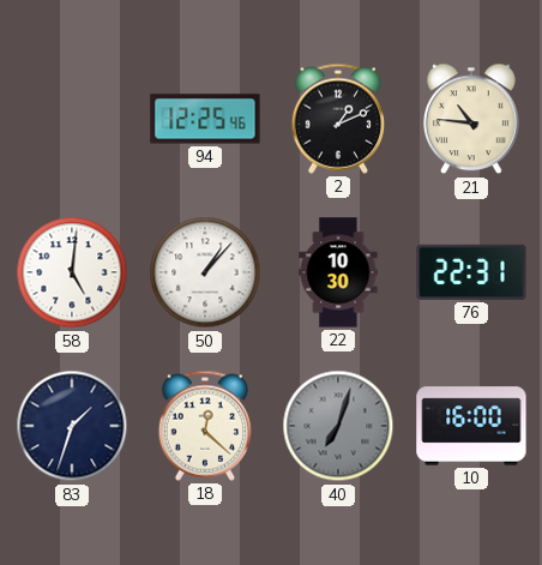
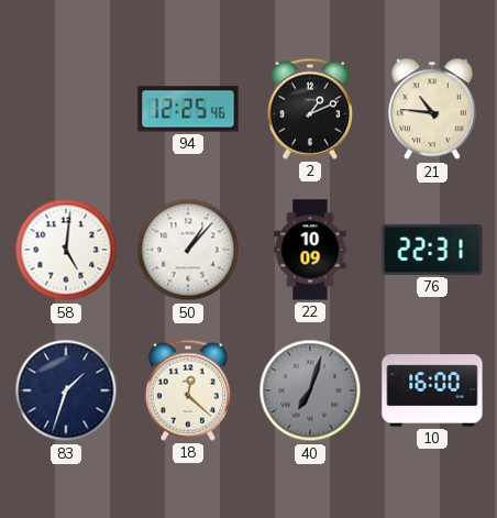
22: 10:30 -> 10:09
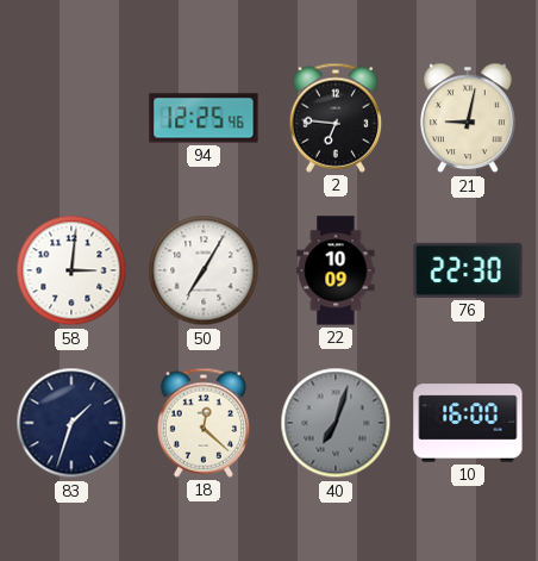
2: 1:11 -> 6:46
21: 10:46 -> 9:02
58: 5:01 -> 3:01
50: 1:07 -> 7:05
76: 22:31 -> 22:30
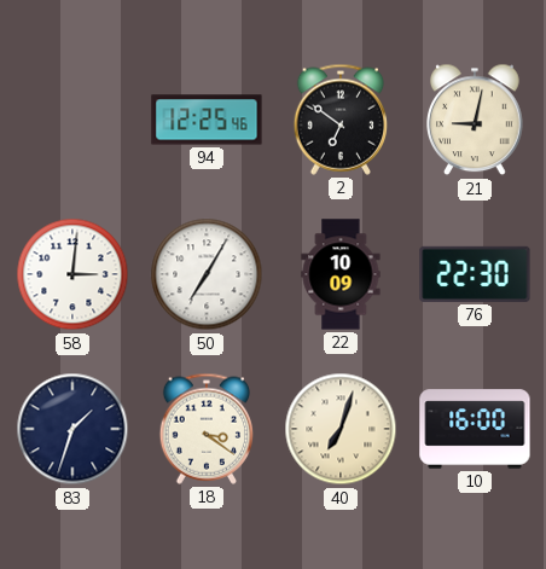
2: 6:46 -> 6:51
18: 12:22 -> 3:21
40 dial: grey -> cream
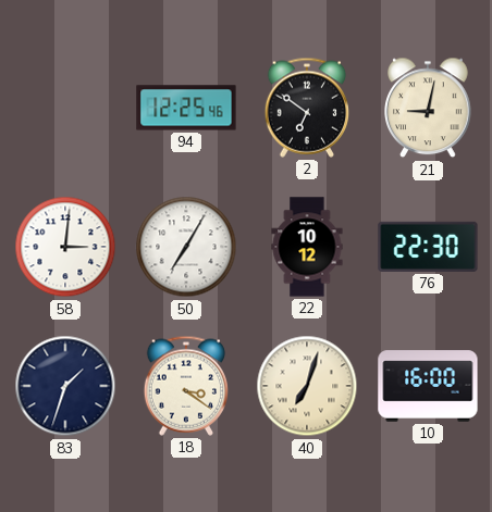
22: 10:09 -> 10:12
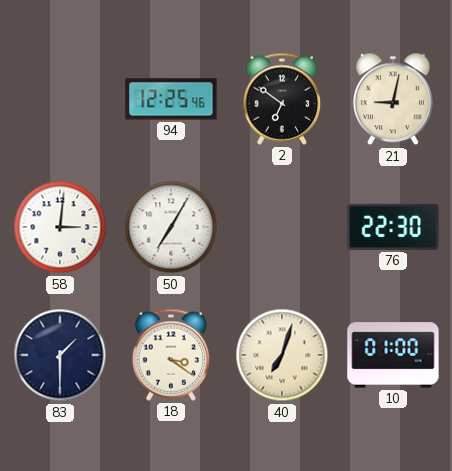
22: 10:12 -> none
83: 1:33 -> 1:30
10: 16:00 -> 01:00
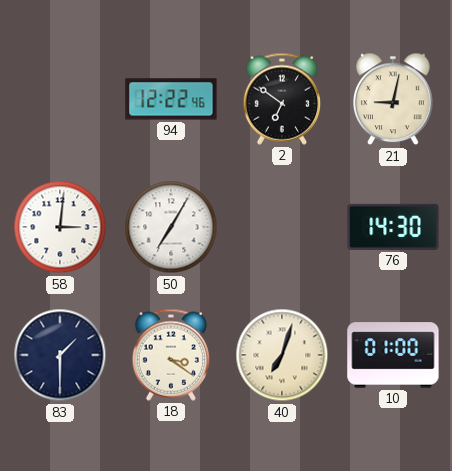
94: 12:25 -> 12:22
76: 22:30 -> 14:30
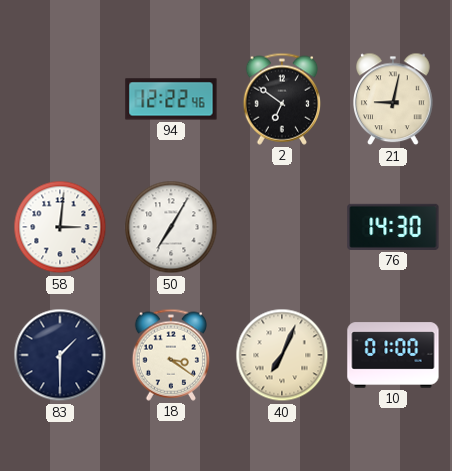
40: 7:03 -> 7:04
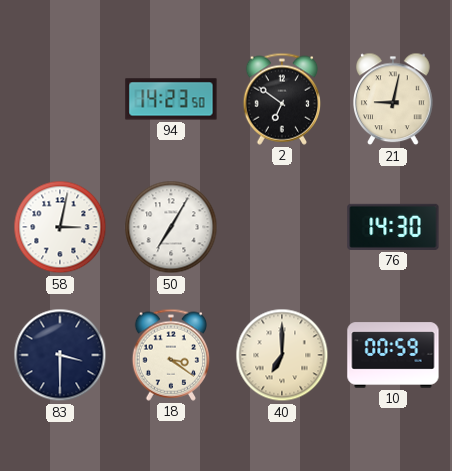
94: 12:22 -> 14:23
58: 3:01 -> 3:02
83: 1:30 -> 3:30
40: 7:04 -> 7:00
10: 01:00 -> 00:59
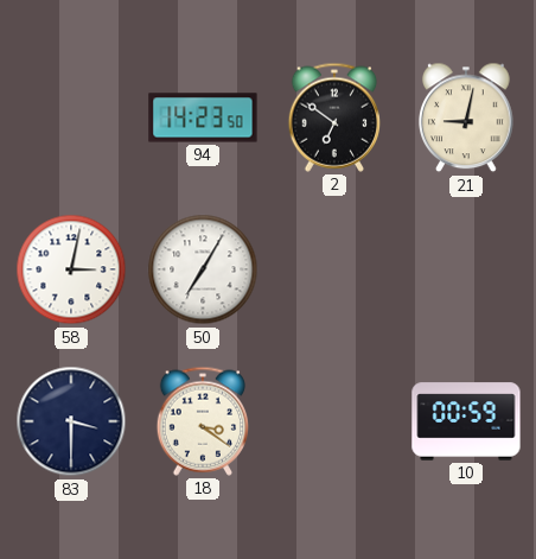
76: 14:30 -> none
40: 7:00 -> none
